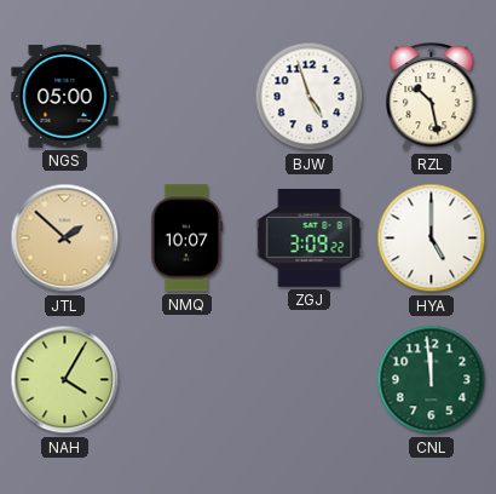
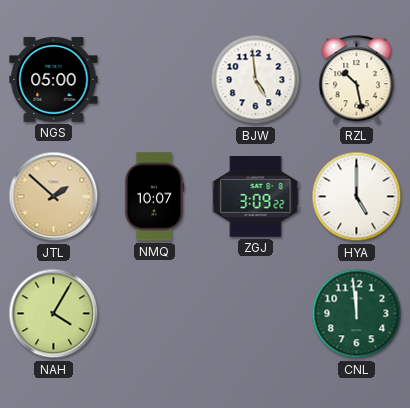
BJW: 4:57 -> 4:59
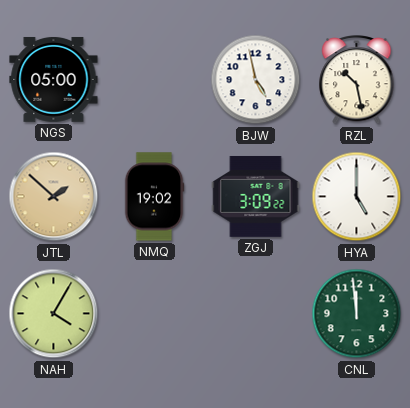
BJW: 4:59 -> 4:58
NMQ: 10:07 -> 19:02
